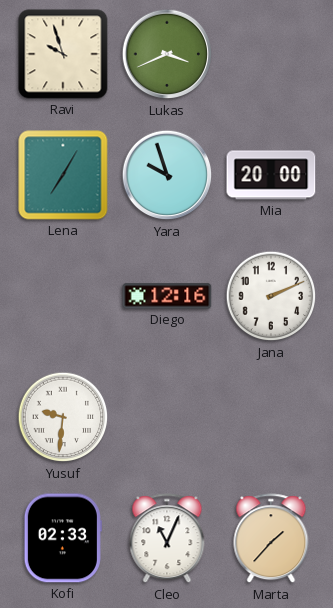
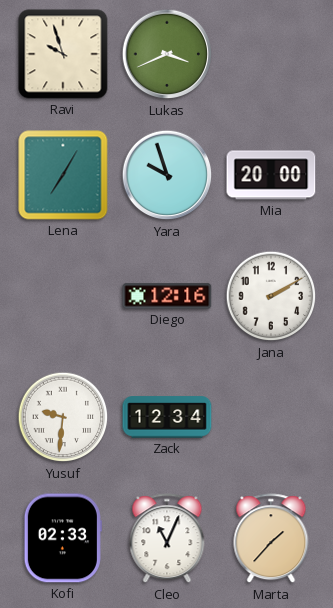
Jana: 2:11 -> 2:10
Zack: none -> 12:34
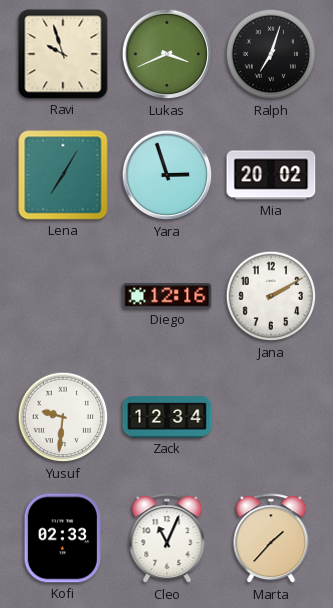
Ralph: none -> 7:03
Yara: 9:57 -> 2:57
Mia: 20:00 -> 20:02
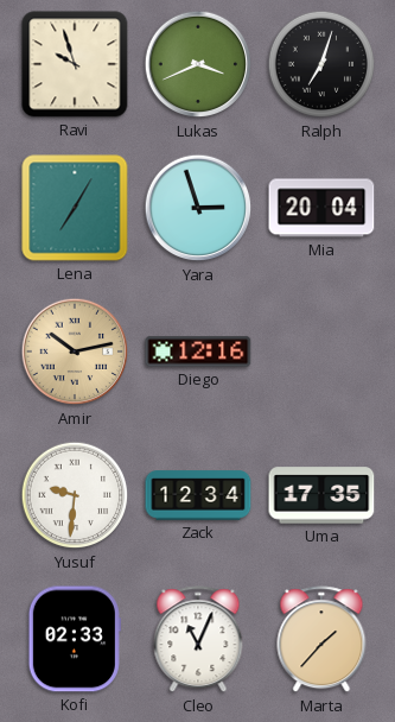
Mia: 20:02 -> 20:04
Amir: none -> 10:13
Jana: 2:10 -> none
Uma: none -> 17:35
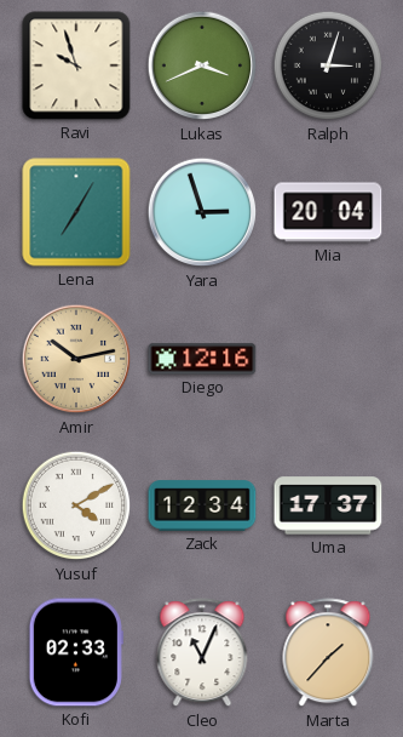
Ralph: 7:03 -> 3:03
Yusuf: 9:31 -> 4:10
Uma: 17:35 -> 17:37
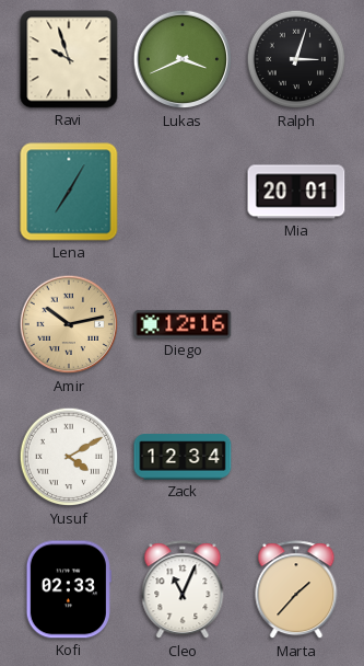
Yara: 2:57 -> none
Mia: 20:04 -> 20:01
Uma: 17:37 -> none
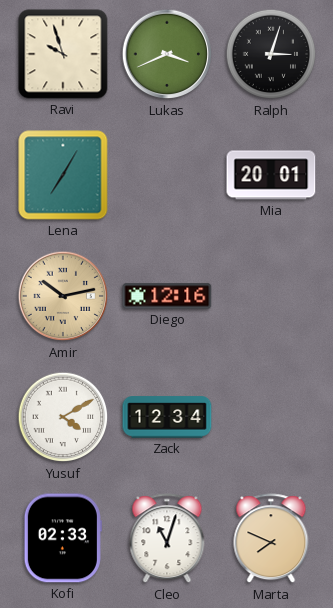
Cleo: 11:04 -> 11:03
Marta: 1:37 -> 7:49
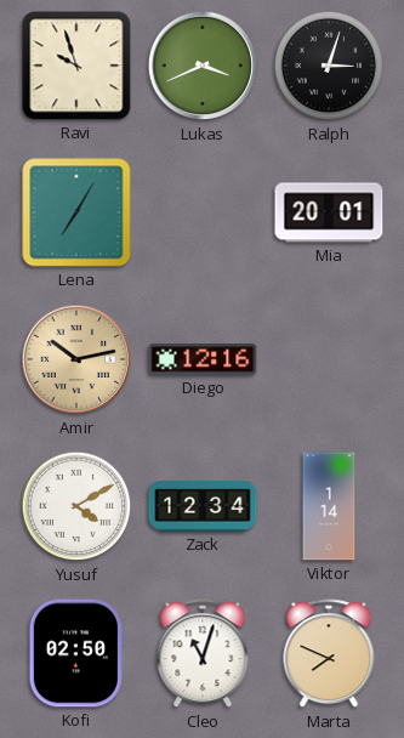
Viktor: none -> 1:14
Kofi: 02:33 -> 02:50
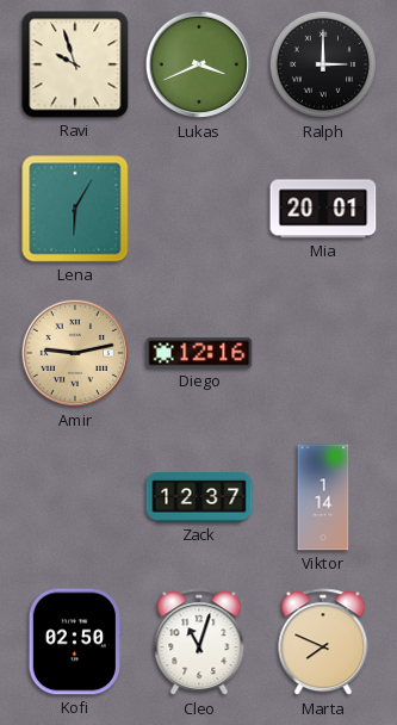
Ralph: 3:03 -> 3:00
Lena: 7:05 -> 6:05
Amir: 10:13 -> 9:13
Yusuf: 4:10 -> none
Zack: 12:34 -> 12:37
